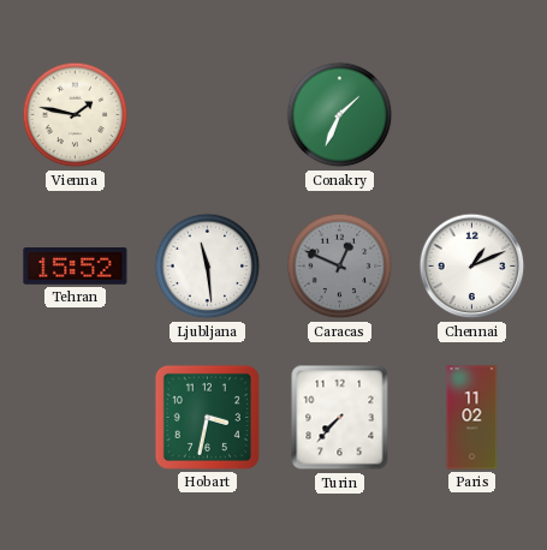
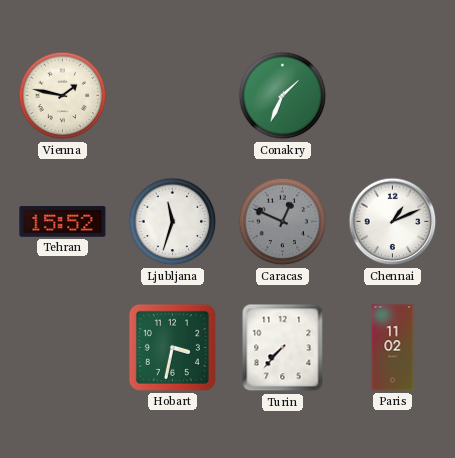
Ljubljana: 11:29 -> 11:33
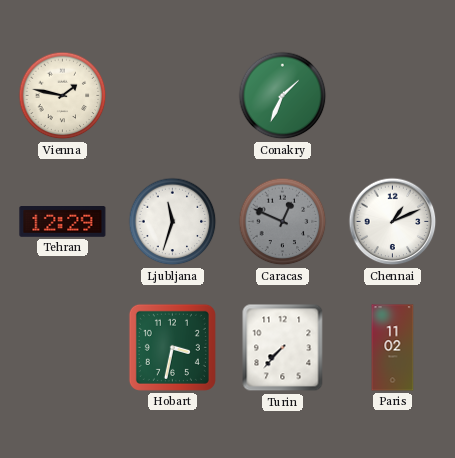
Tehran: 15:52 -> 12:29
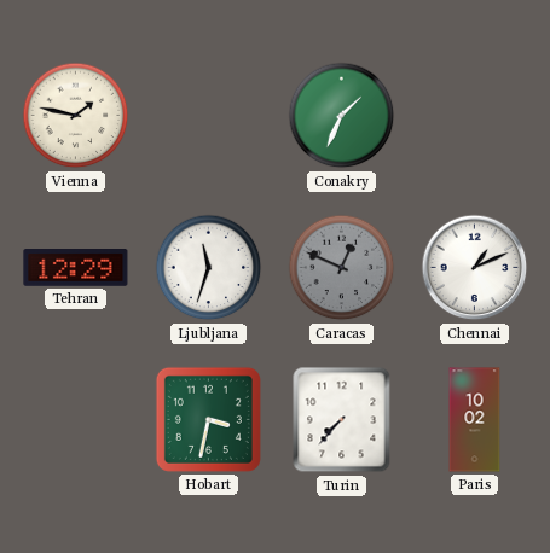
Paris: 11:02 -> 10:02
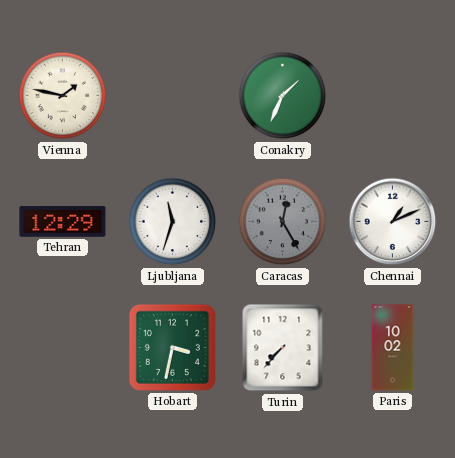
Caracas: 12:49 -> 12:25
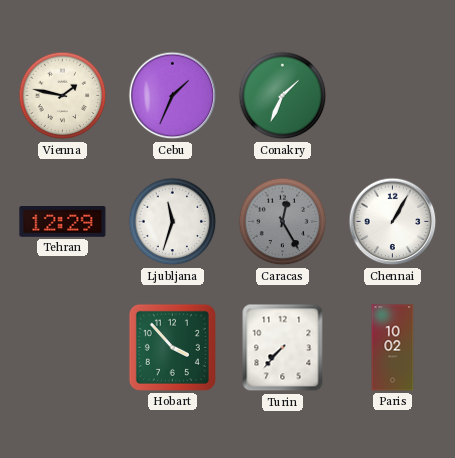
Cebu: none -> 1:34
Chennai: 1:11 -> 1:05
Hobart: 3:32 -> 3:53
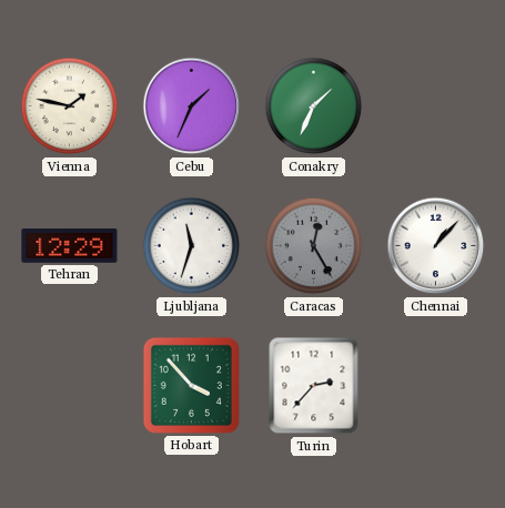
Chennai: 1:05 -> 1:07
Turin: 7:37 -> 2:37
Paris: 10:02 -> none
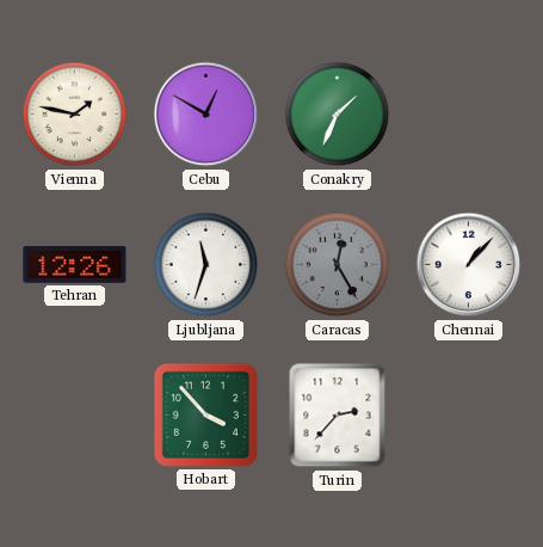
Cebu: 1:34 -> 12:50
Tehran: 12:29 -> 12:26
